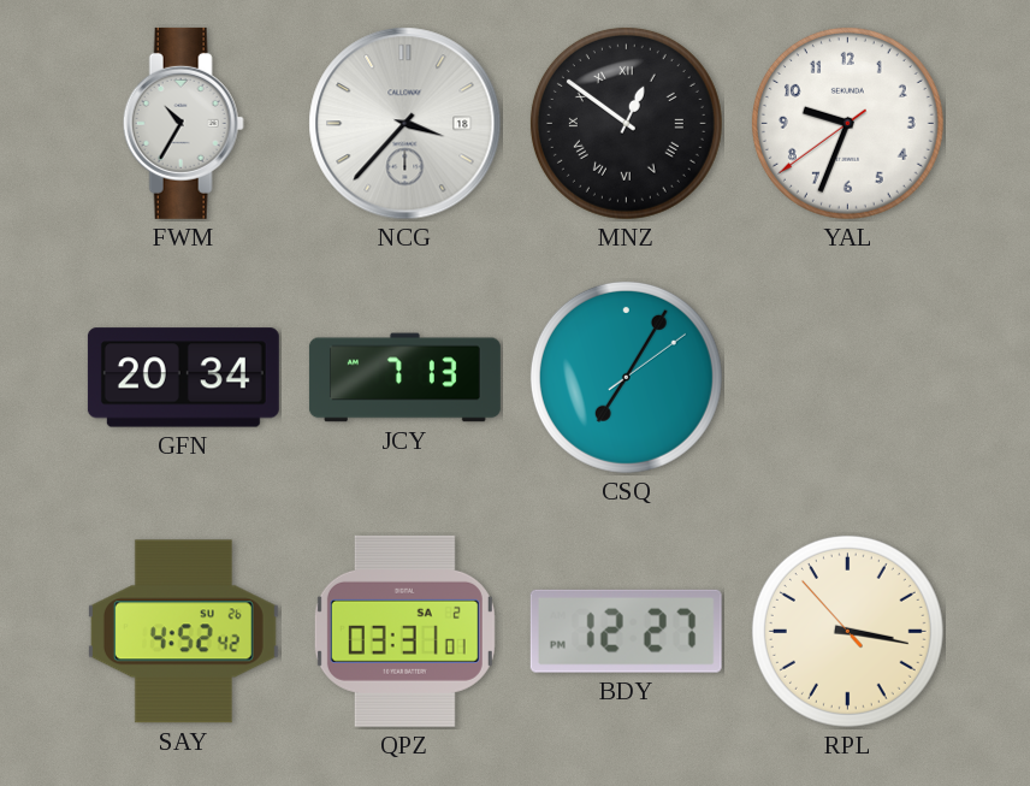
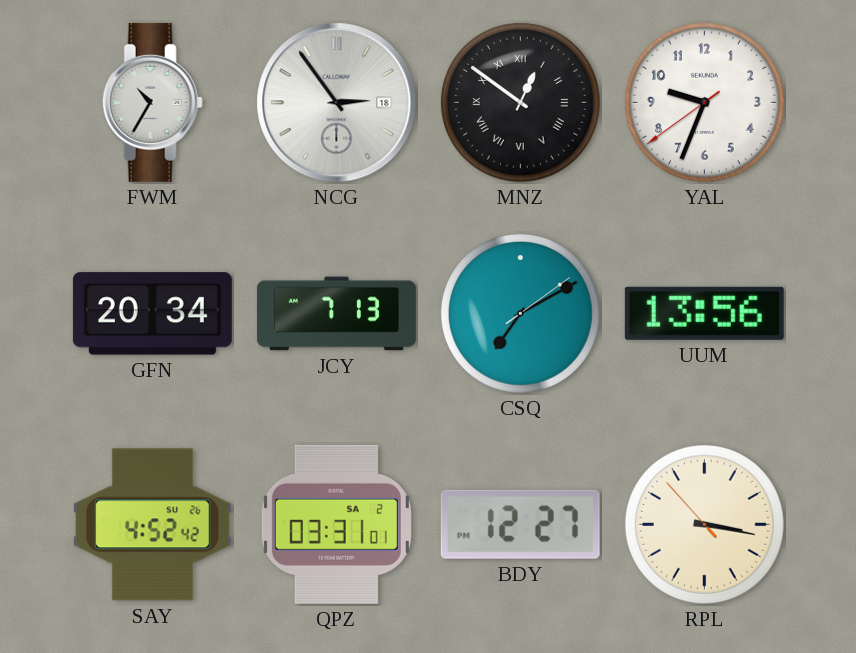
NCG: 3:37 -> 2:54
CSQ: 7:05 -> 7:10
UUM: none -> 13:56
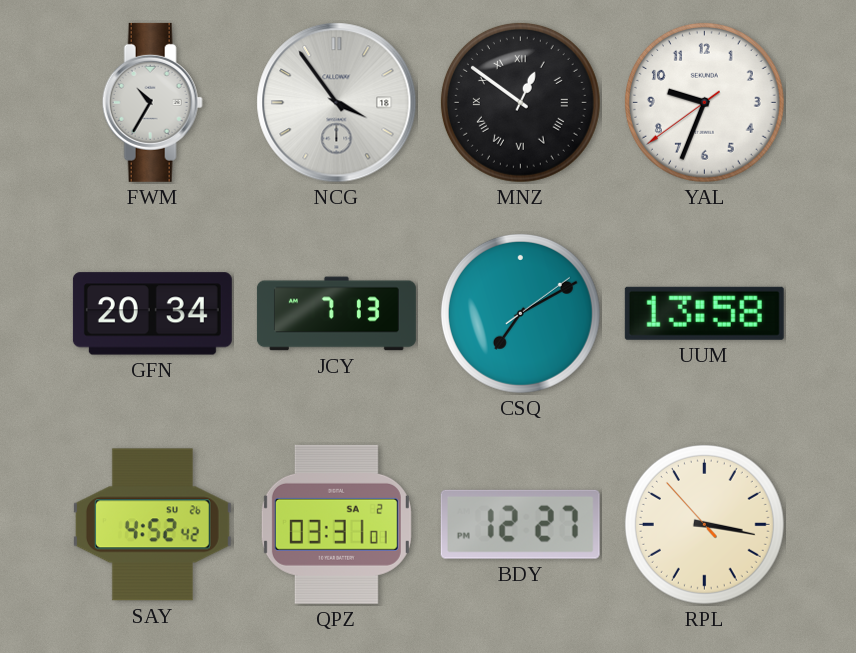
NCG: 2:54 -> 3:54
UUM: 13:56 -> 13:58
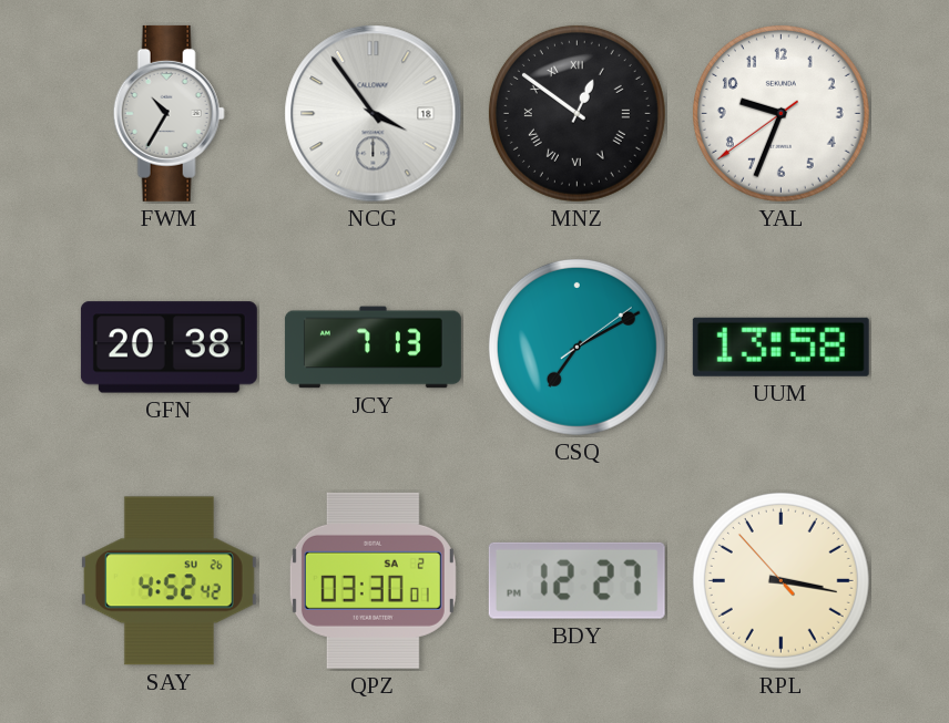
GFN: 20:34 -> 20:38
QPZ: 03:31 -> 03:30
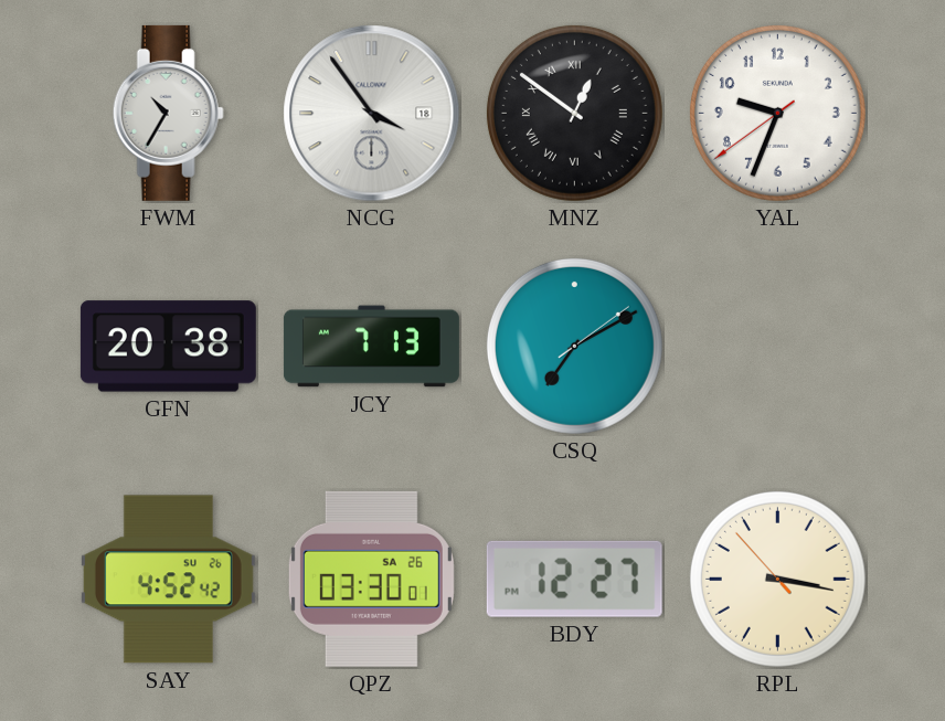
UUM: 13:58 -> none
QPZ date: SA 2 -> SA 26
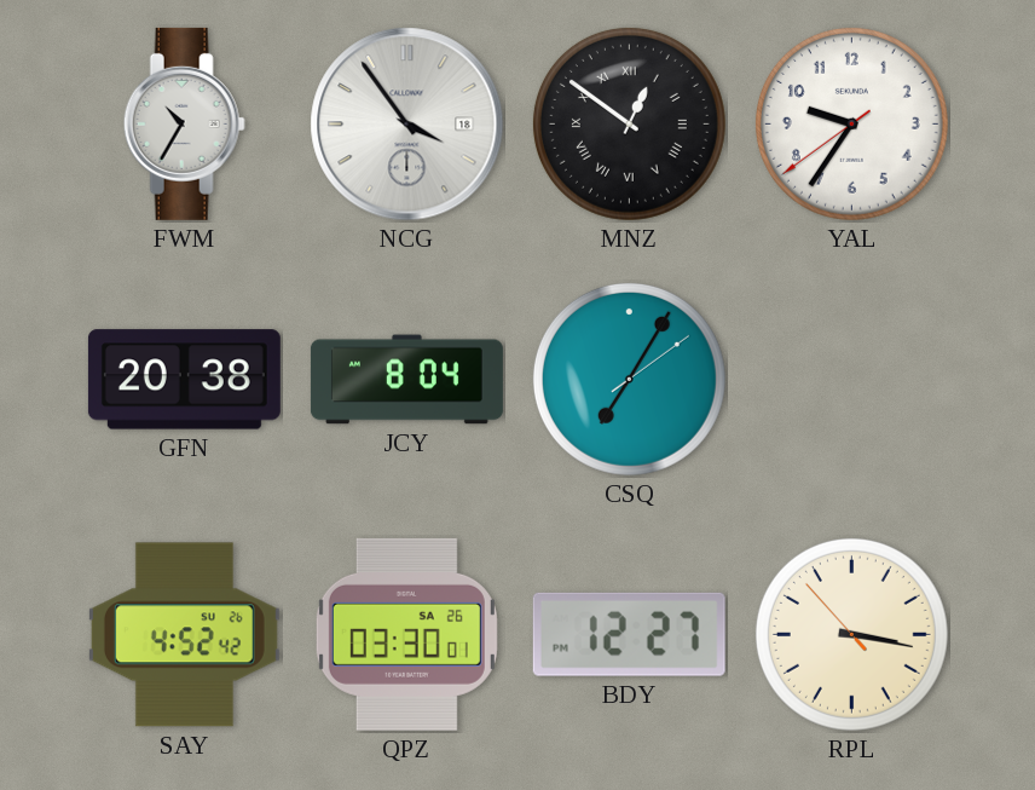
YAL: 9:33 -> 9:35
JCY: 7:13 -> 8:04
CSQ: 7:10 -> 7:05
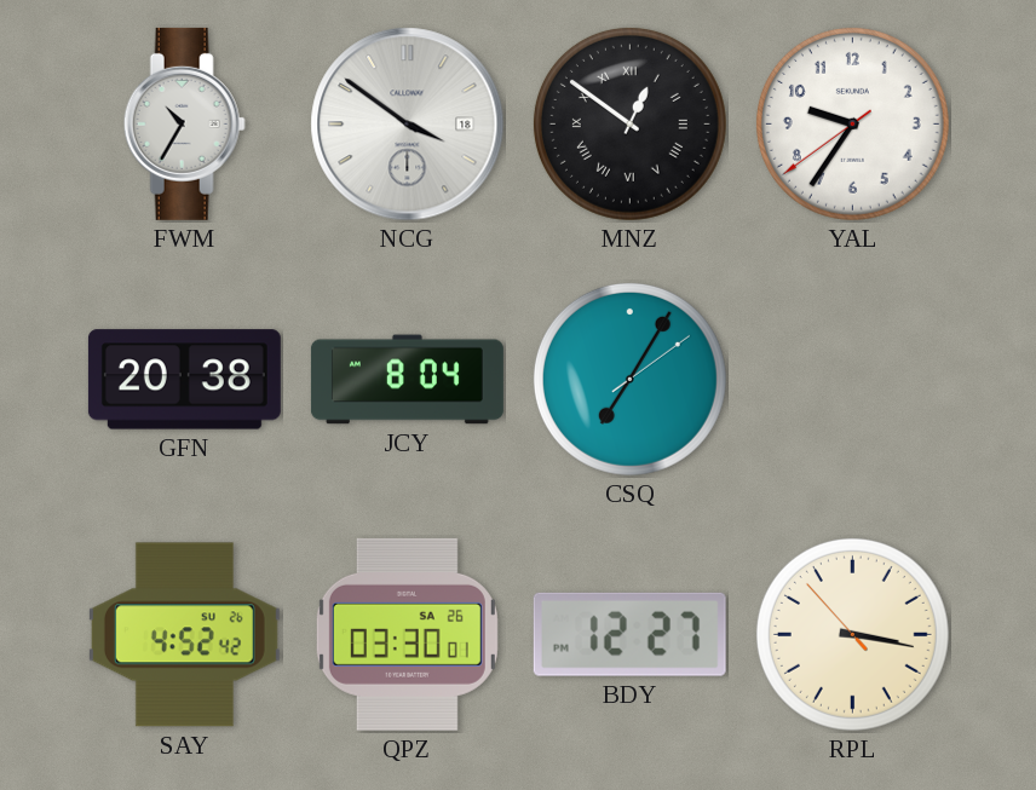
NCG: 3:54 -> 3:51
